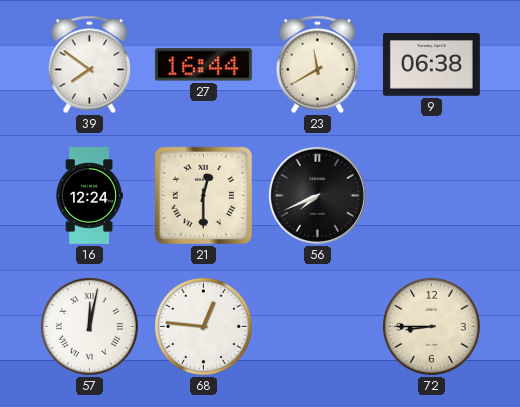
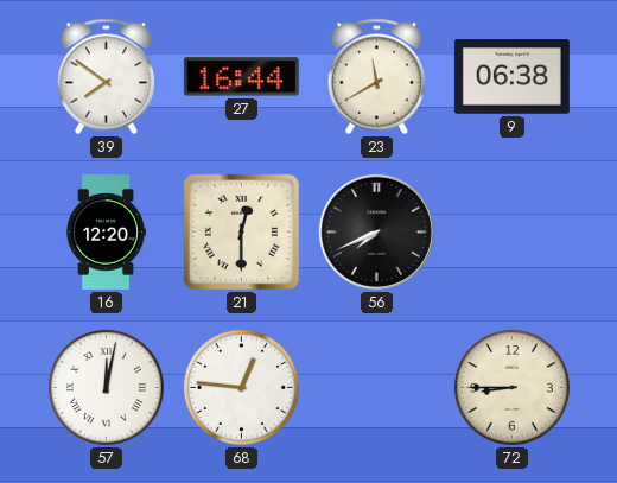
16: 12:24 -> 12:20
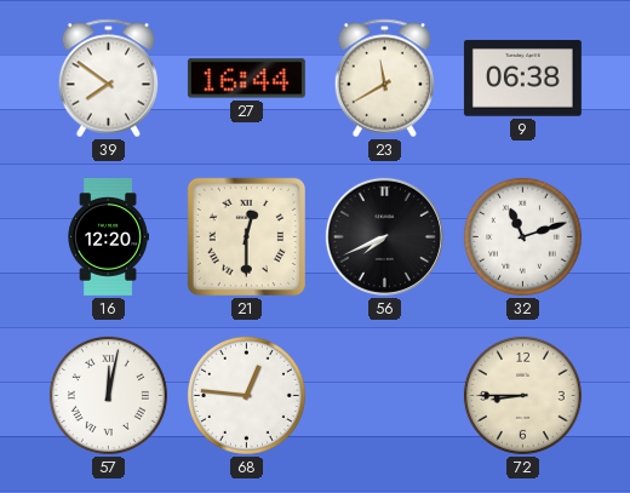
32: none -> 11:12
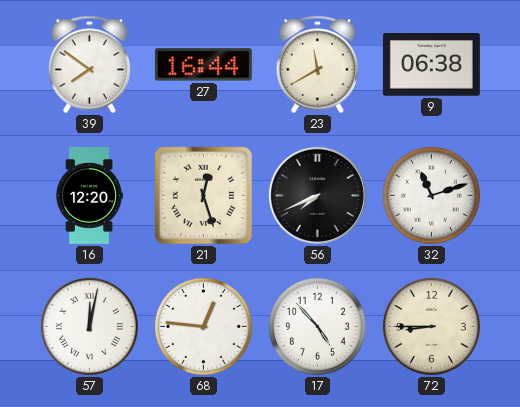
21: 12:30 -> 12:27
17: none -> 4:53
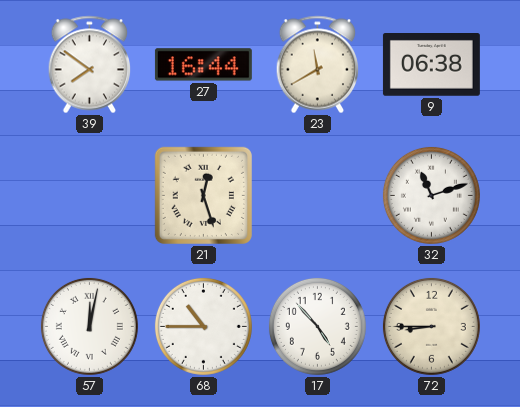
16: 12:20 -> none
56: 7:41 -> none
68: 12:46 -> 10:45
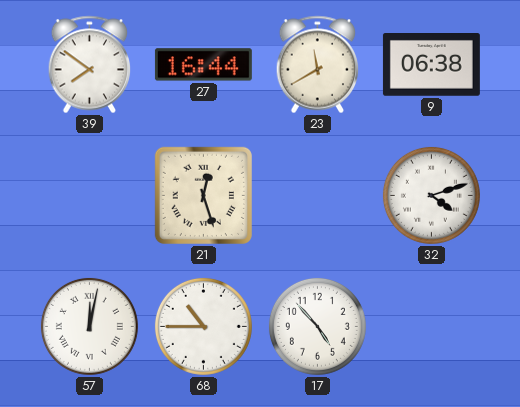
32: 11:12 -> 4:12
72: 8:45 -> none
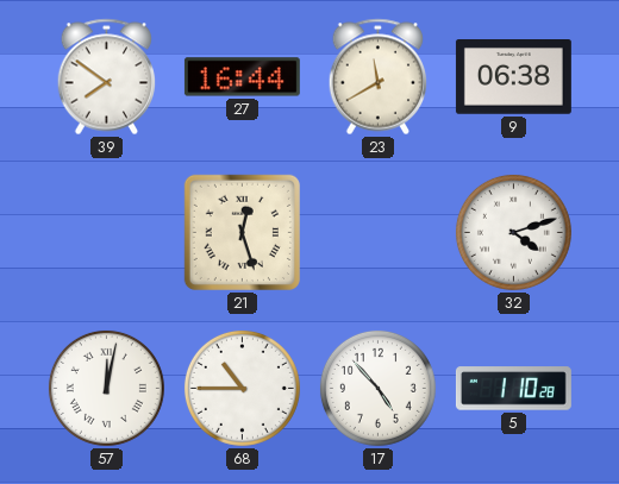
5: none -> 1:10
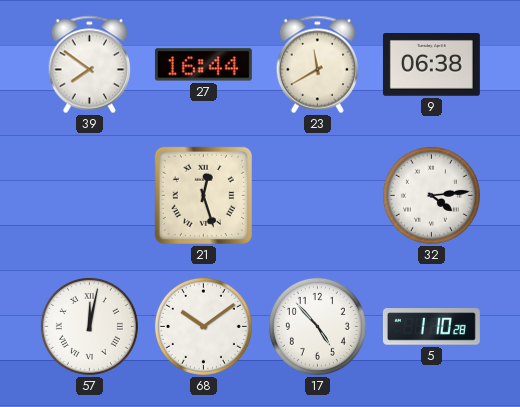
32: 4:12 -> 4:14
68: 10:45 -> 10:09
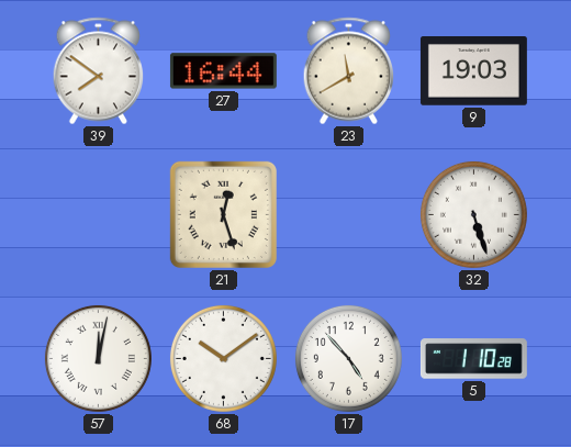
9: 06:38 -> 19:03
32: 4:14 -> 5:27
